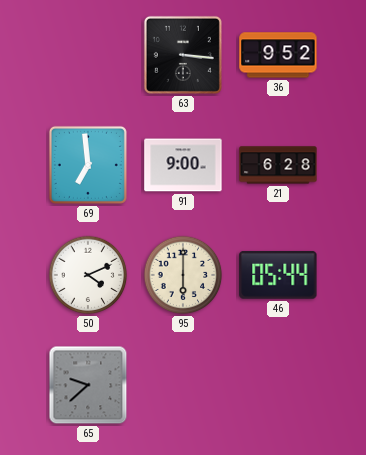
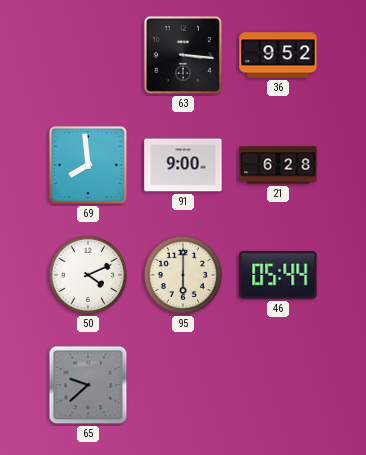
69: 6:59 -> 7:59
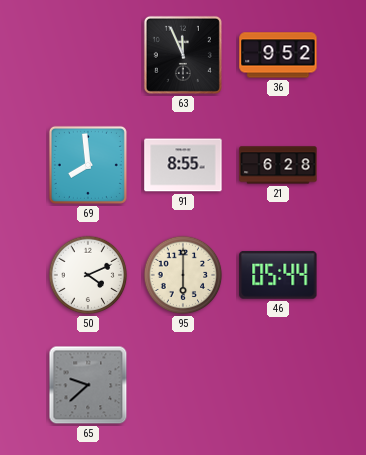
63: 3:16 -> 11:56
91: 9:00 -> 8:55
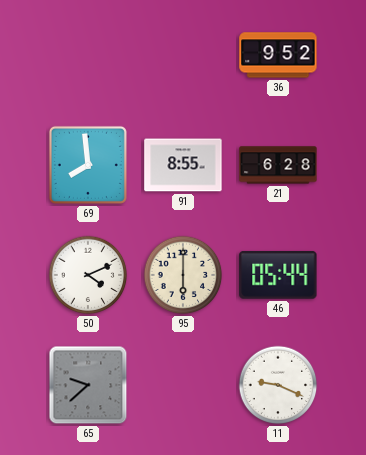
63: 11:56 -> none
11: none -> 9:19
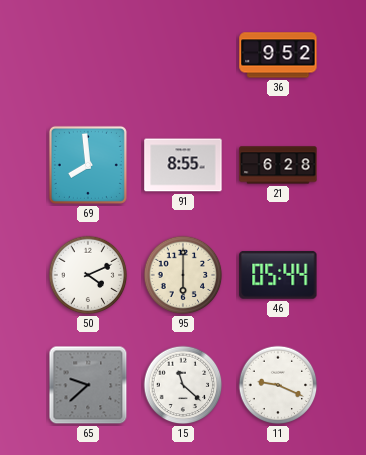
15: none -> 11:22
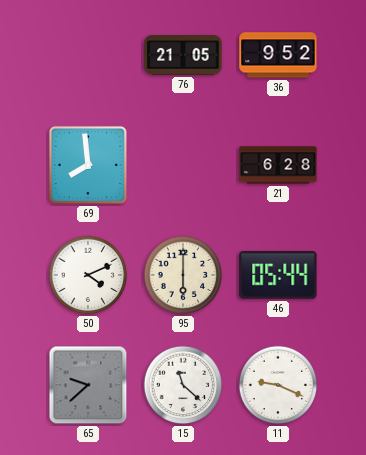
76: none -> 21:05
91: 8:55 -> none
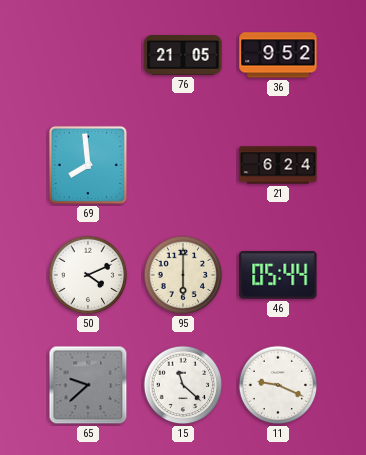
21: 6:28 -> 6:24
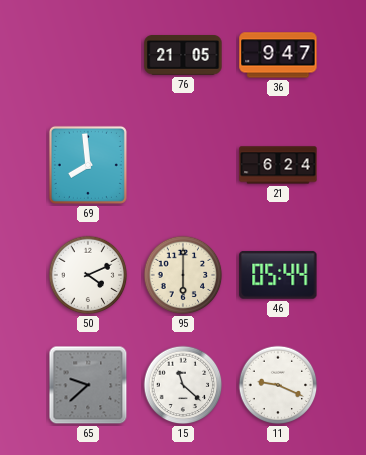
36: 9:52 -> 9:47
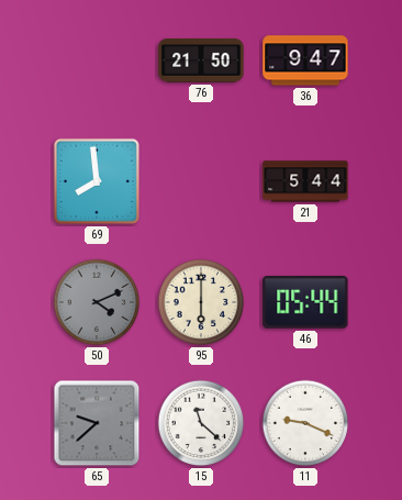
76: 21:05 -> 21:50
21: 6:24 -> 5:44
50 dial: white -> grey
